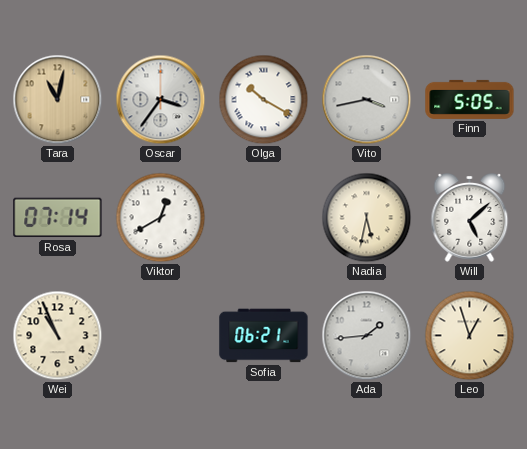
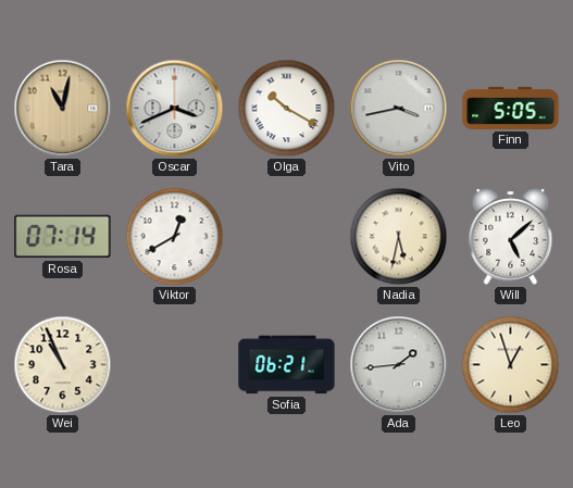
Oscar: 3:36 -> 3:41
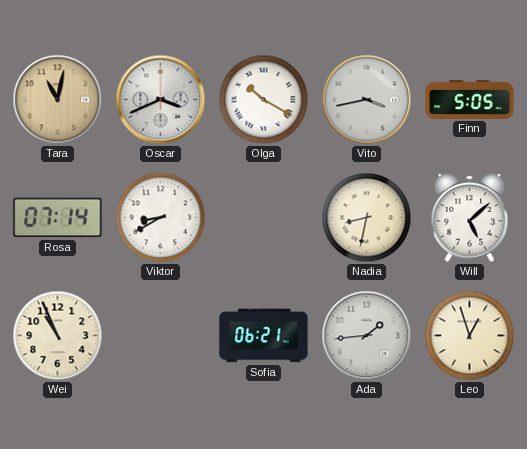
Viktor: 12:40 -> 8:40
Nadia: 5:32 -> 8:32
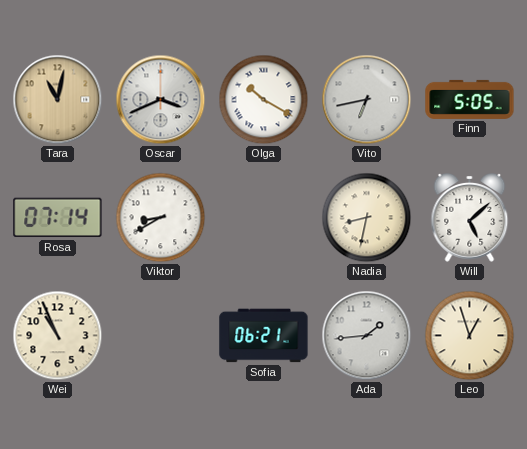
Vito: 3:43 -> 6:43
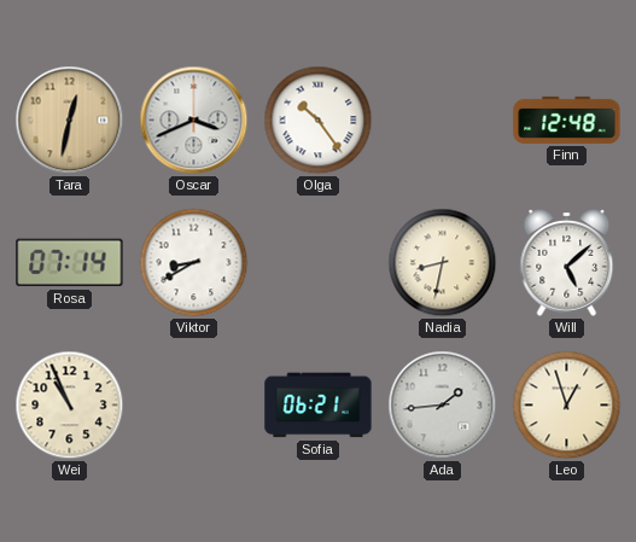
Tara: 11:02 -> 12:32
Olga: 10:20 -> 10:24
Vito: 6:43 -> none
Finn: 5:05 -> 12:48
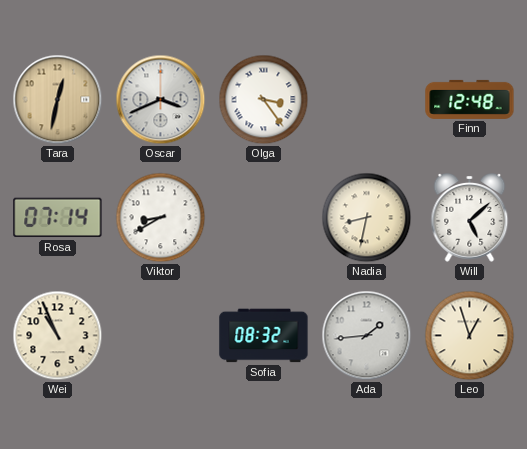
Olga: 10:24 -> 3:24
Sofia: 06:21 -> 08:32
